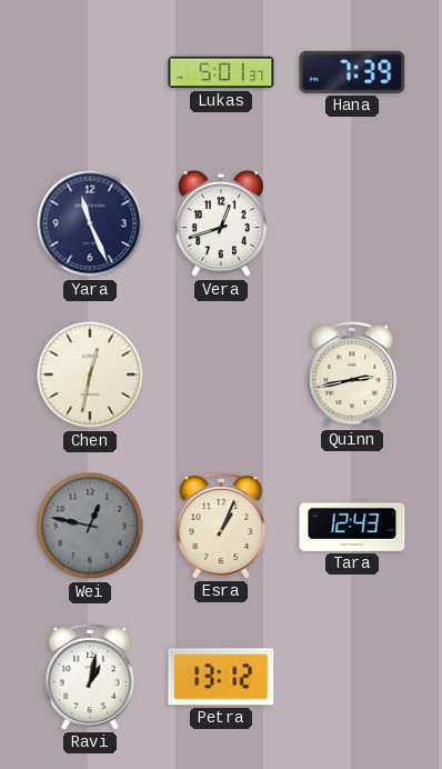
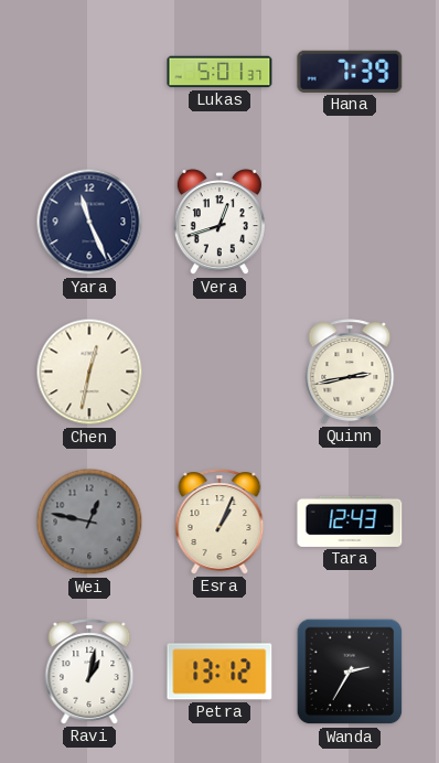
Wanda: none -> 2:35
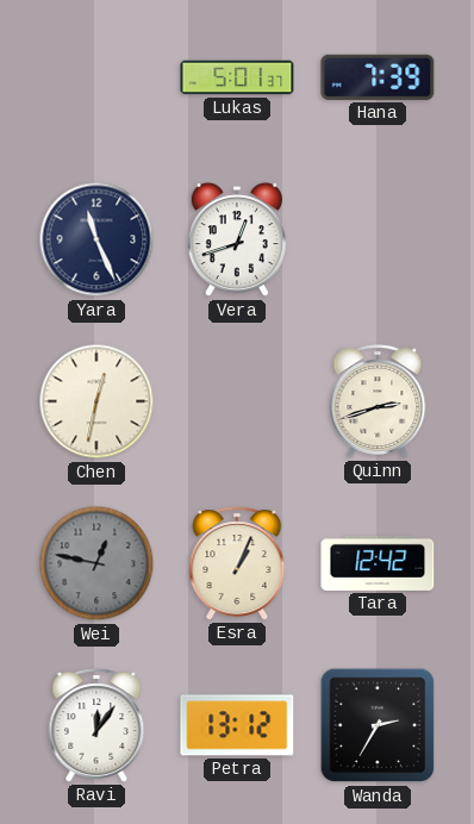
Quinn: 2:43 -> 2:42
Tara: 12:43 -> 12:42
Ravi: 1:02 -> 12:06
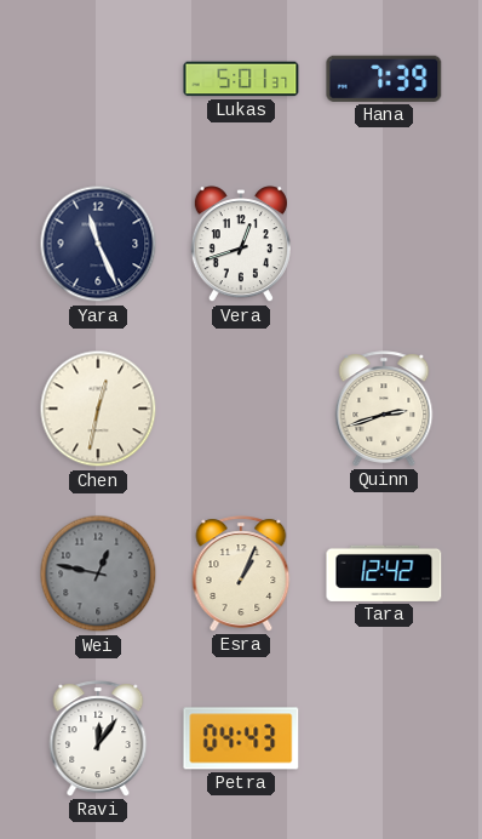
Petra: 13:12 -> 04:43
Wanda: 2:35 -> none
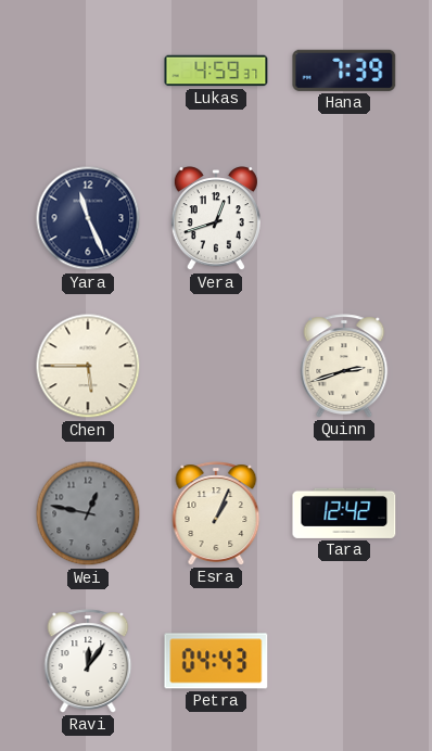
Lukas: 5:01 -> 4:59
Chen: 12:32 -> 5:45
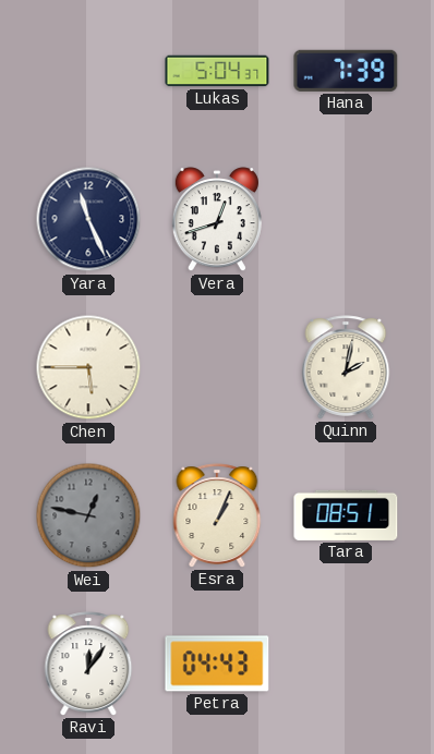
Lukas: 4:59 -> 5:04
Quinn: 2:42 -> 2:02
Tara: 12:42 -> 08:51
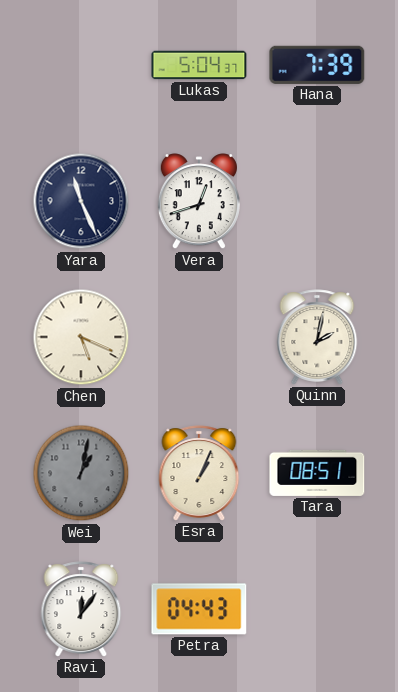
Chen: 5:45 -> 5:19
Wei: 12:47 -> 1:02
